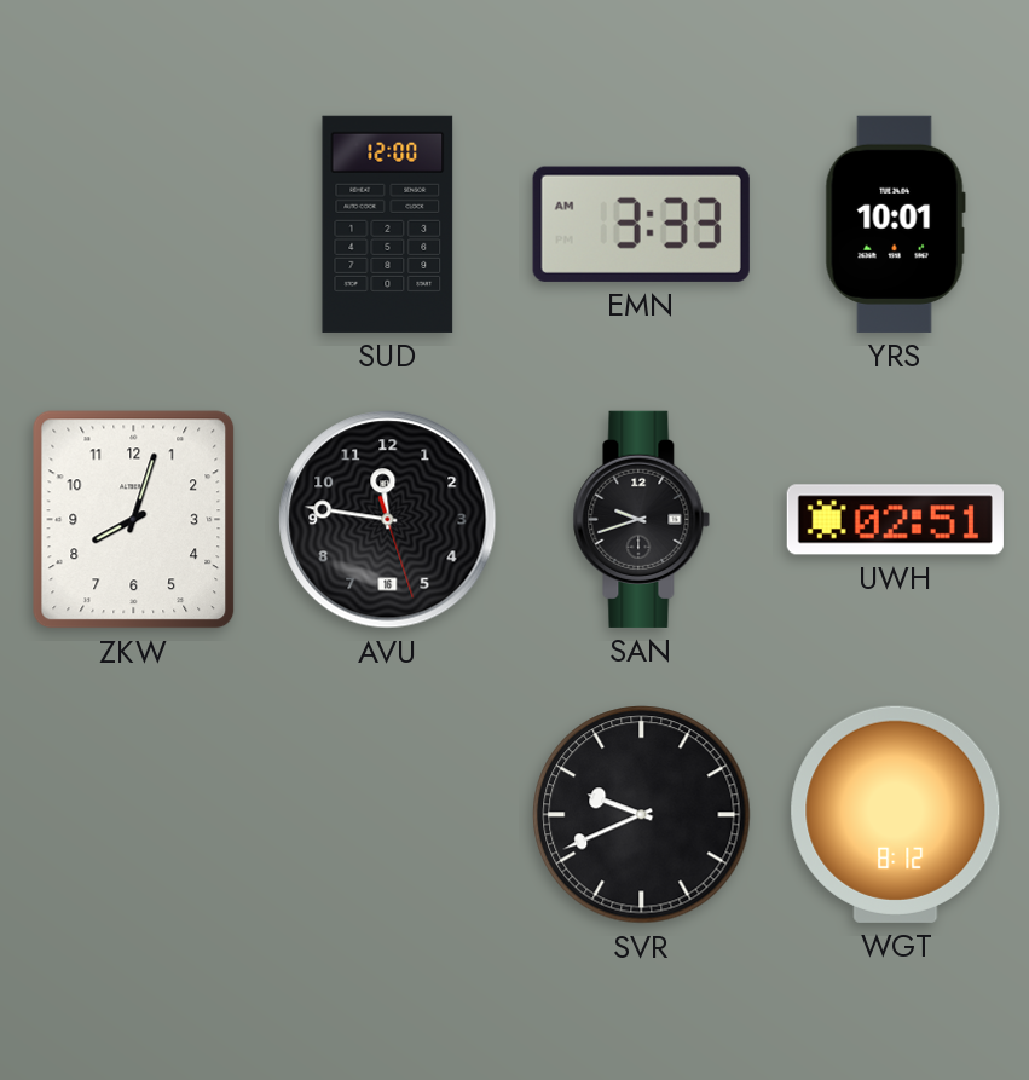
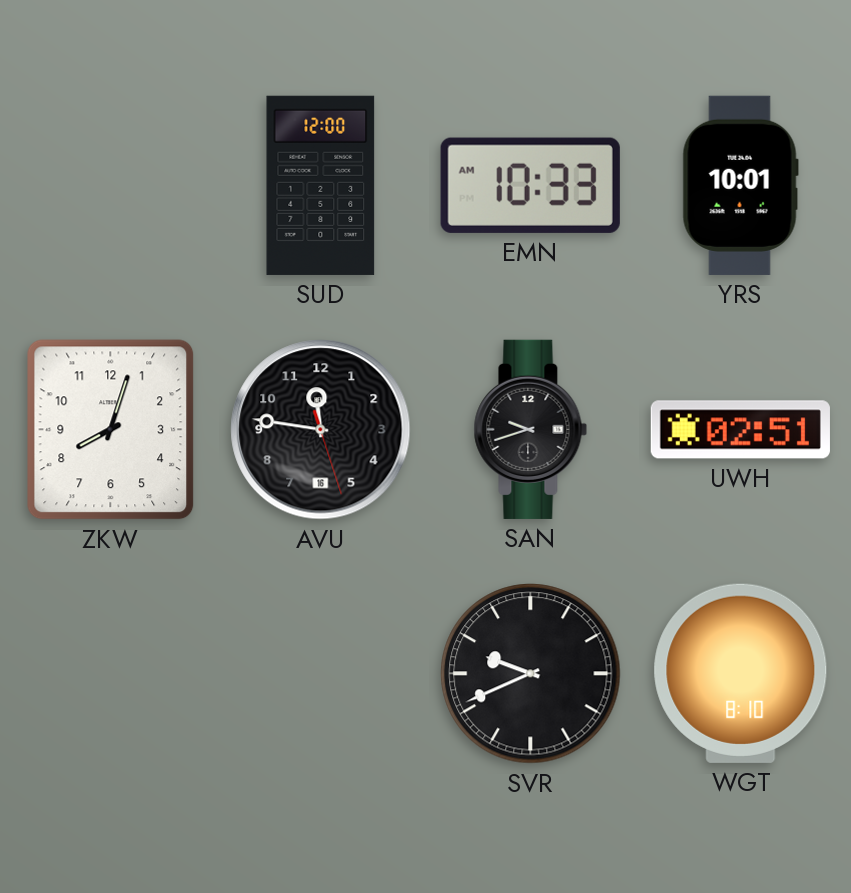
EMN: 3:33 -> 10:33
WGT: 8:12 -> 8:10
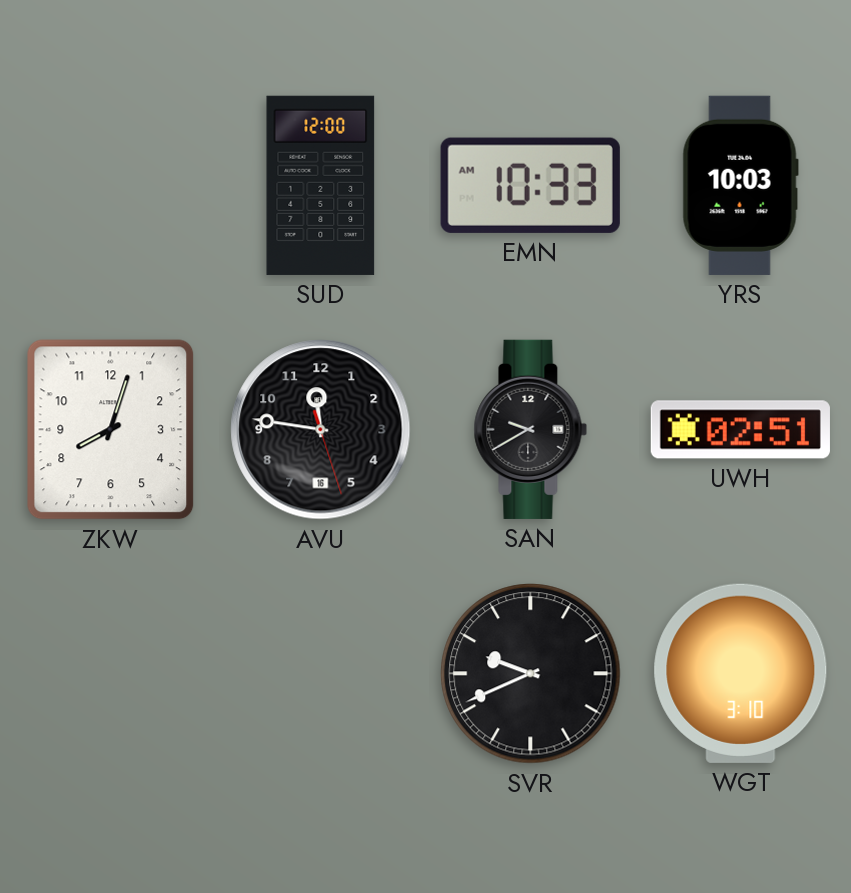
YRS: 10:01 -> 10:03
SAN: 9:42 -> 9:40
WGT: 8:10 -> 3:10
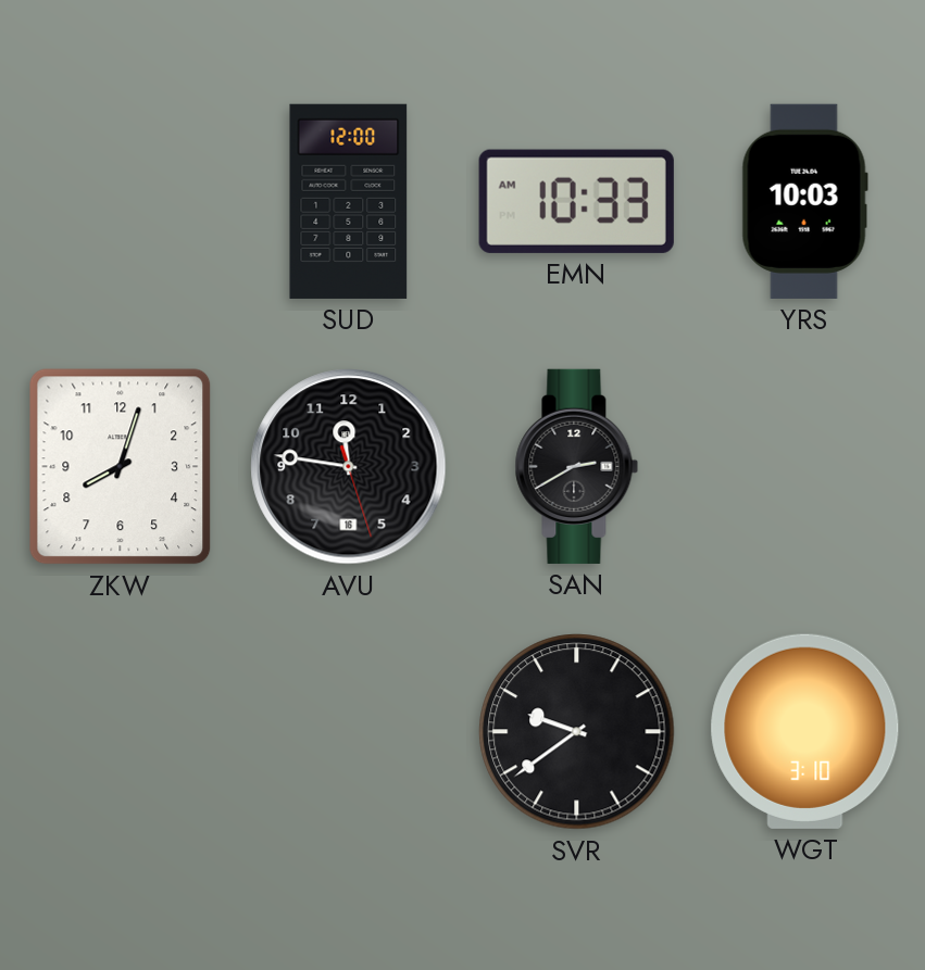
SAN: 9:40 -> 2:40
UWH: 02:51 -> none
SVR: 9:41 -> 9:39
